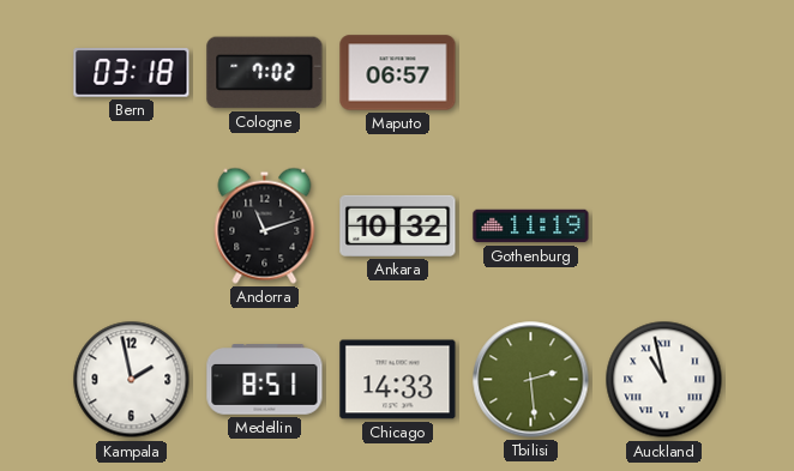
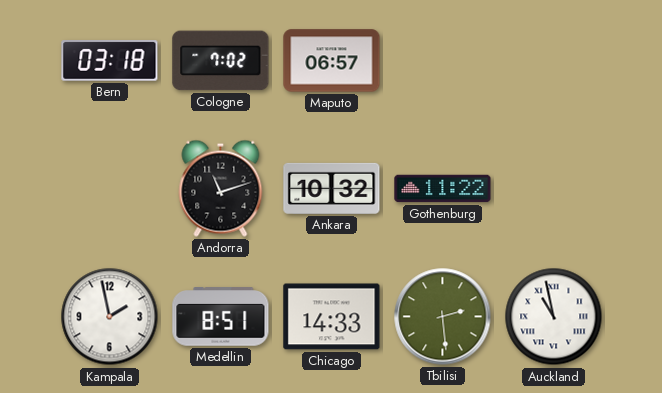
Gothenburg: 11:19 -> 11:22
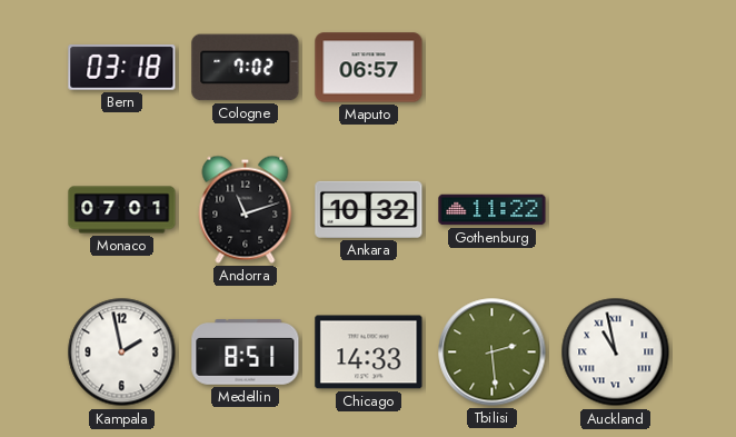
Monaco: none -> 07:01
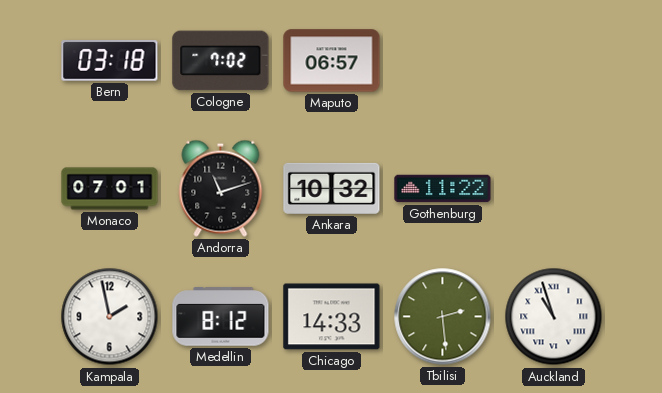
Medellin: 8:51 -> 8:12
Auckland: 10:58 -> 10:57
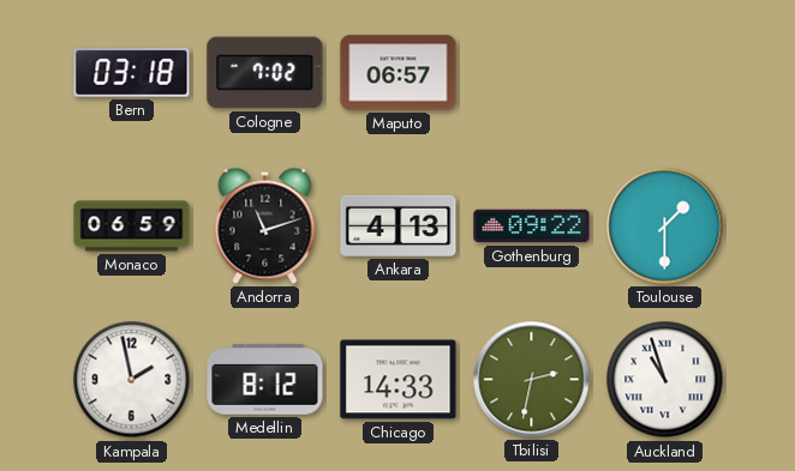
Monaco: 07:01 -> 06:59
Ankara: 10:32 -> 4:13
Gothenburg: 11:22 -> 09:22
Toulouse: none -> 1:30
Tbilisi: 2:29 -> 2:32
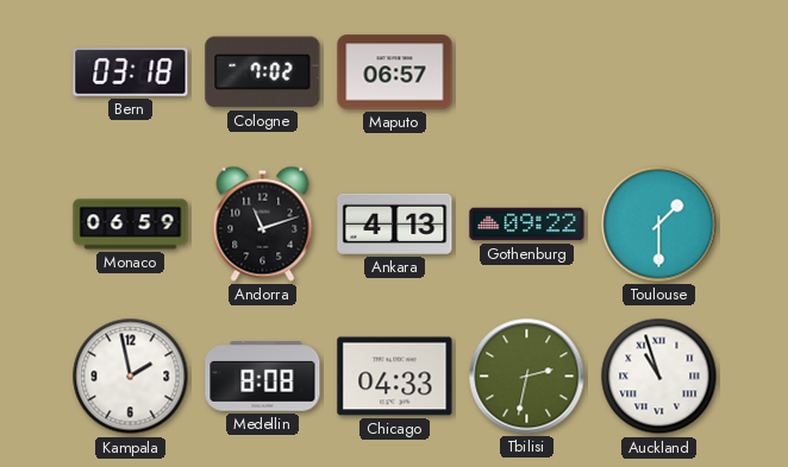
Medellin: 8:12 -> 8:08
Chicago: 14:33 -> 04:33
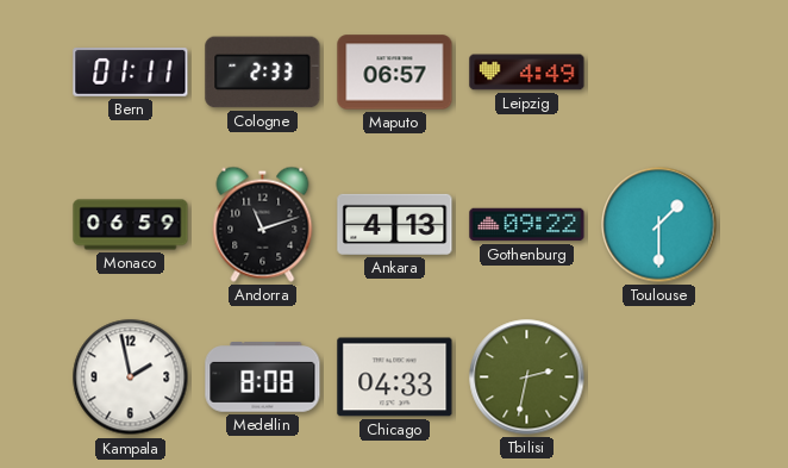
Bern: 03:18 -> 01:11
Cologne: 7:02 -> 2:33
Leipzig: none -> 4:49
Auckland: 10:57 -> none
